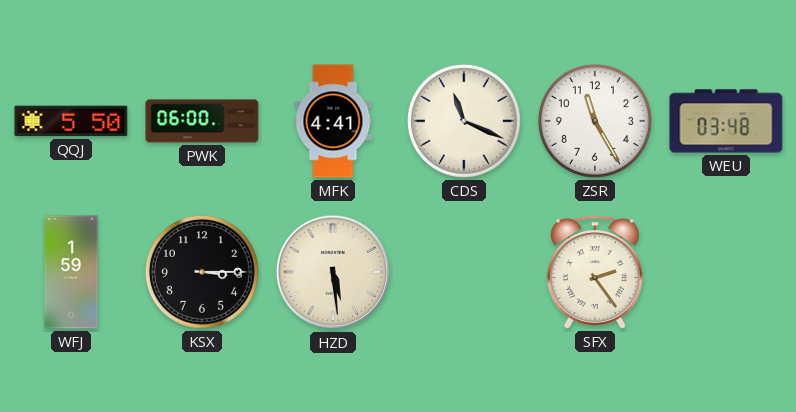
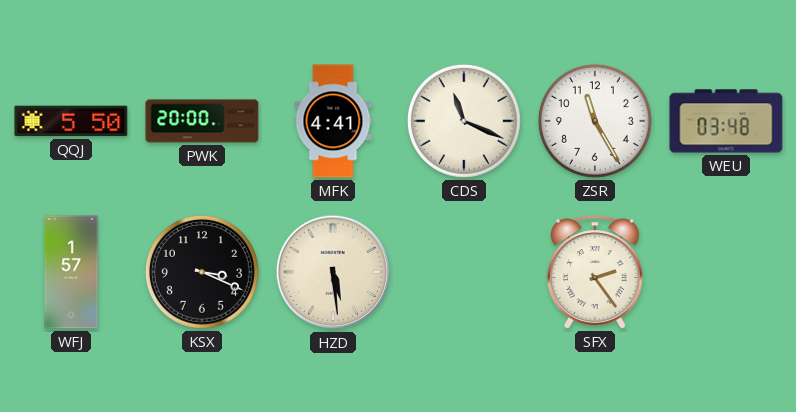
PWK: 06:00 -> 20:00
WFJ: 1:59 -> 1:57
KSX: 3:15 -> 3:19
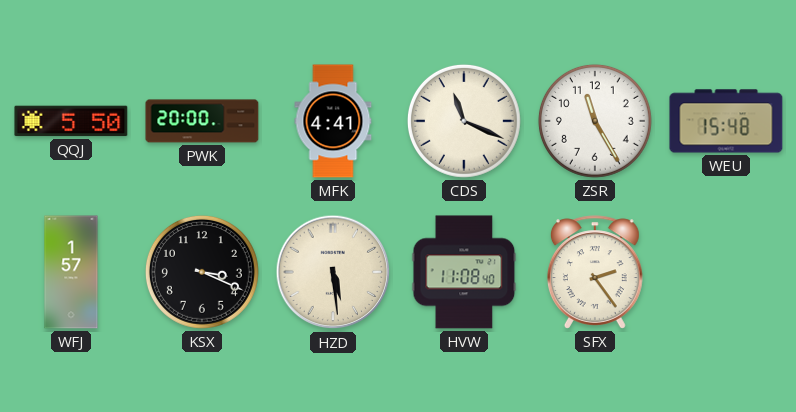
WEU: 03:48 -> 15:48
HVW: none -> 11:08
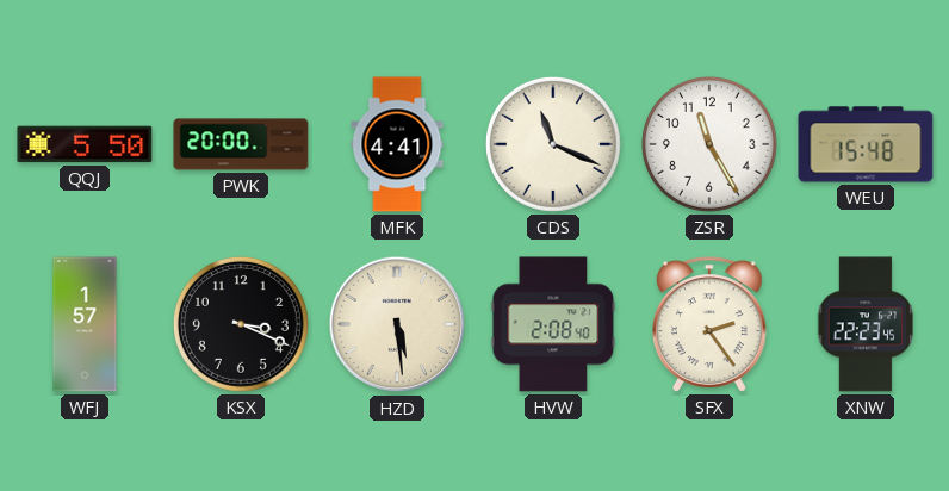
HVW: 11:08 -> 2:08
XNW: none -> 22:23
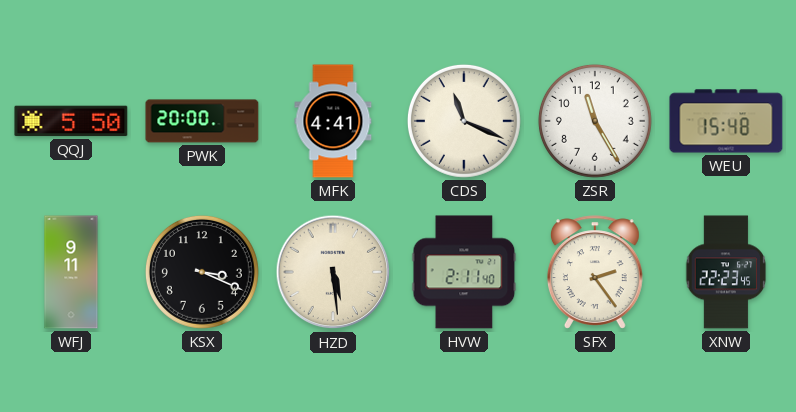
WFJ: 1:57 -> 9:11
HVW: 2:08 -> 2:11
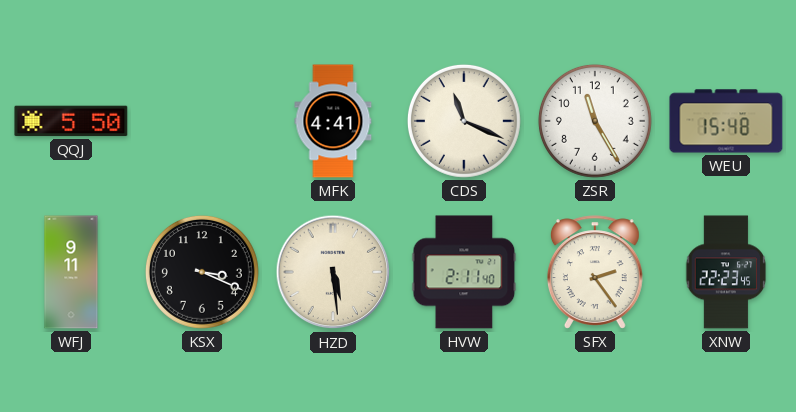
PWK: 20:00 -> none
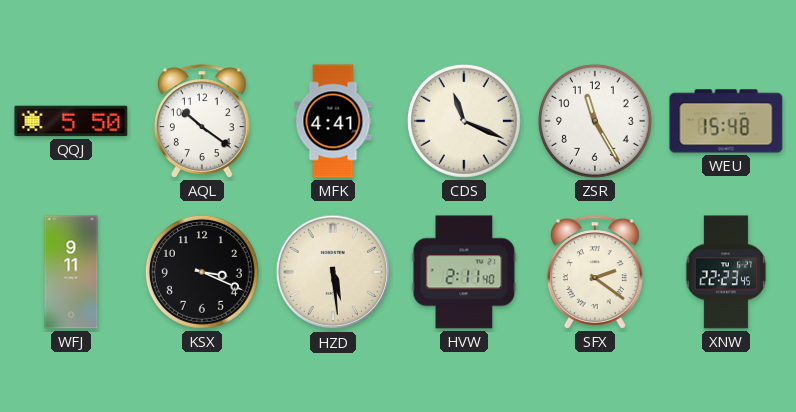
AQL: none -> 10:21
SFX: 2:24 -> 2:21
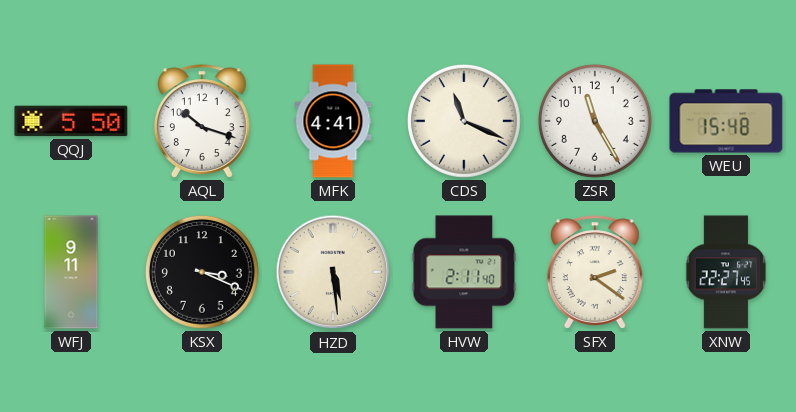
AQL: 10:21 -> 10:18
XNW: 22:23 -> 22:27
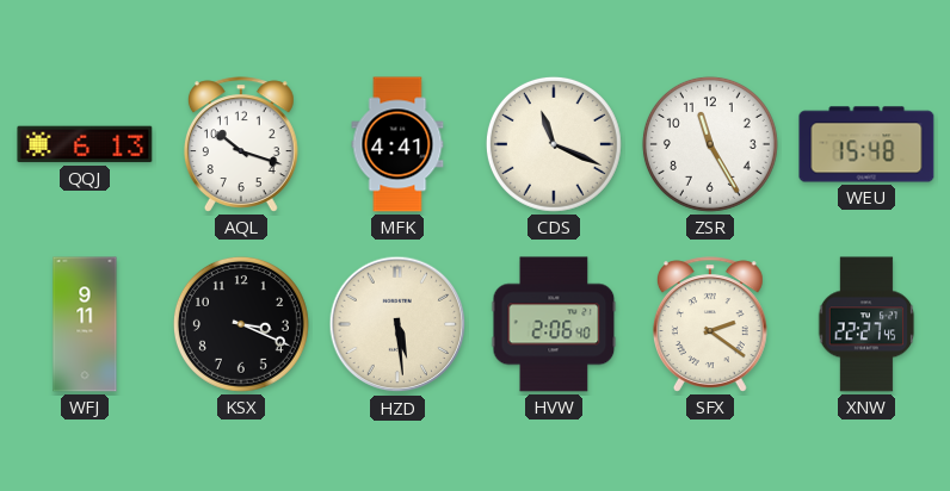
QQJ: 5:50 -> 6:13
HVW: 2:11 -> 2:06
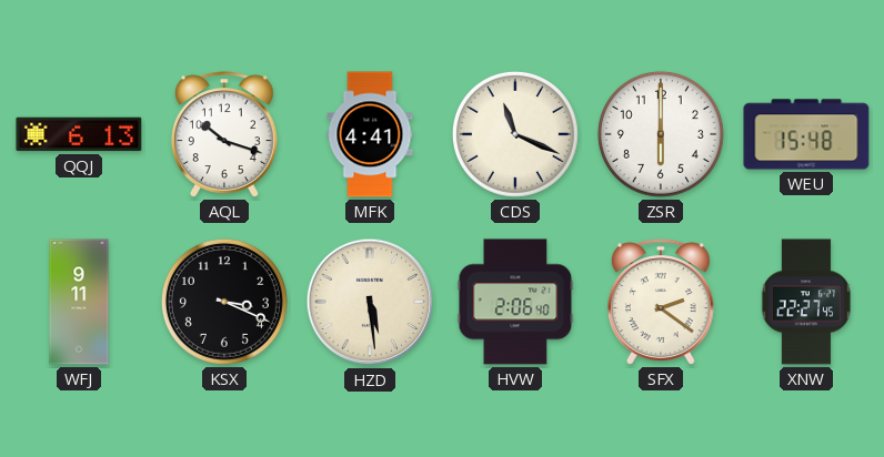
ZSR: 11:25 -> 6:00
